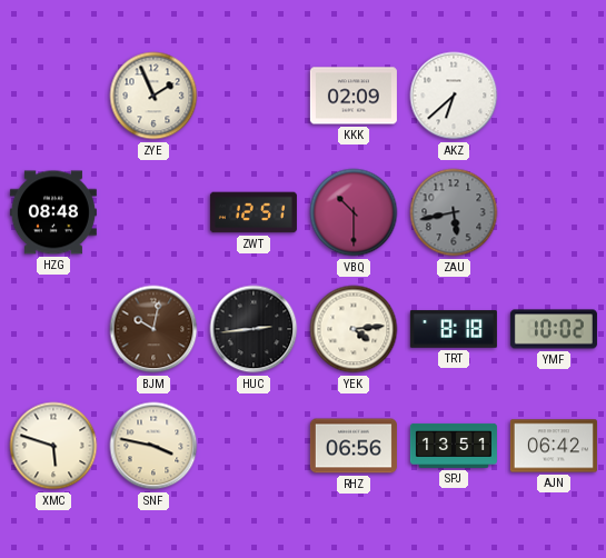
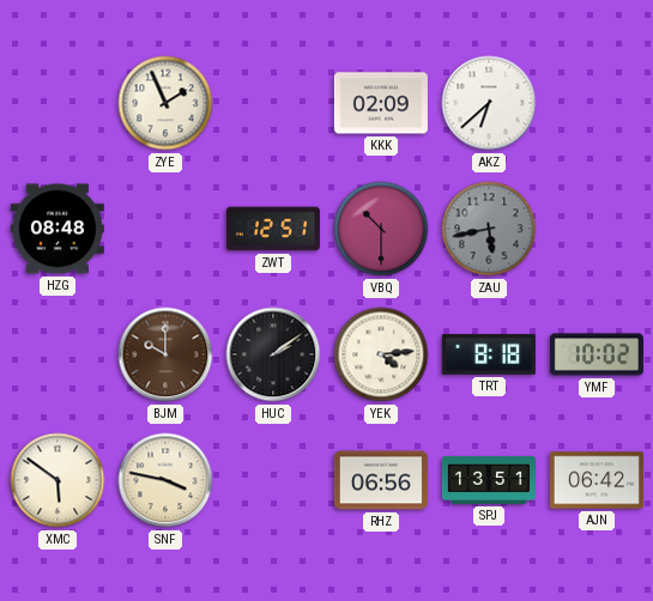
BJM: 10:02 -> 10:00
HUC: 2:44 -> 2:09
XMC: 5:48 -> 5:51
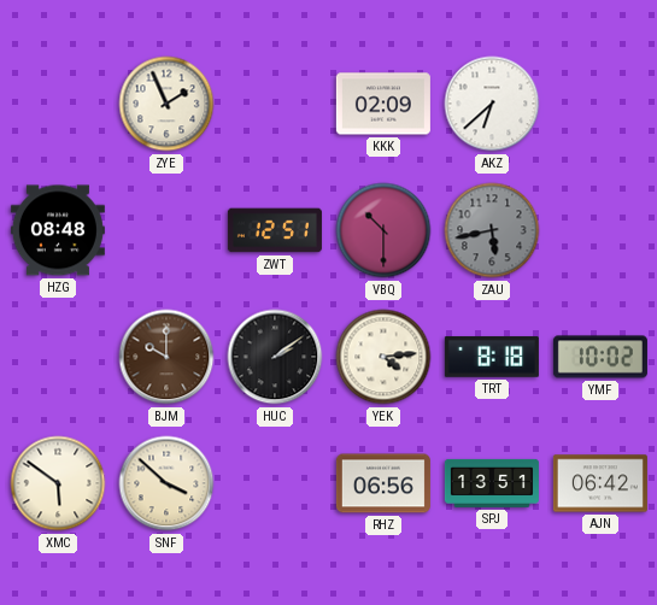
SNF: 3:47 -> 3:52
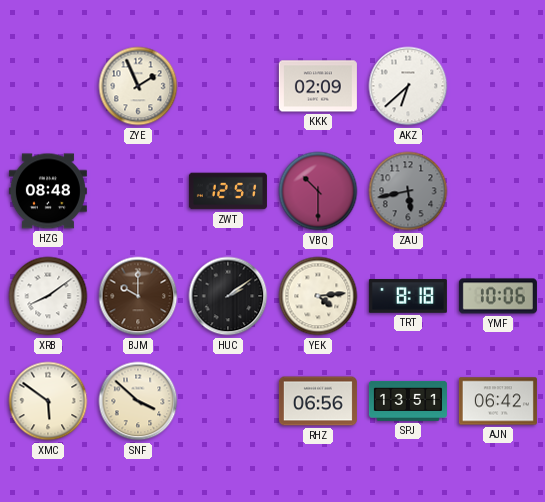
XRB: none -> 8:09
YMF: 10:02 -> 10:06
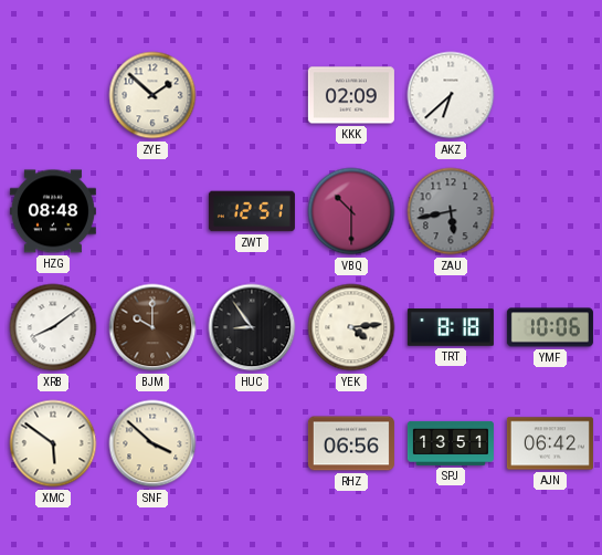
ZYE: 1:56 -> 1:52
HUC: 2:09 -> 8:54
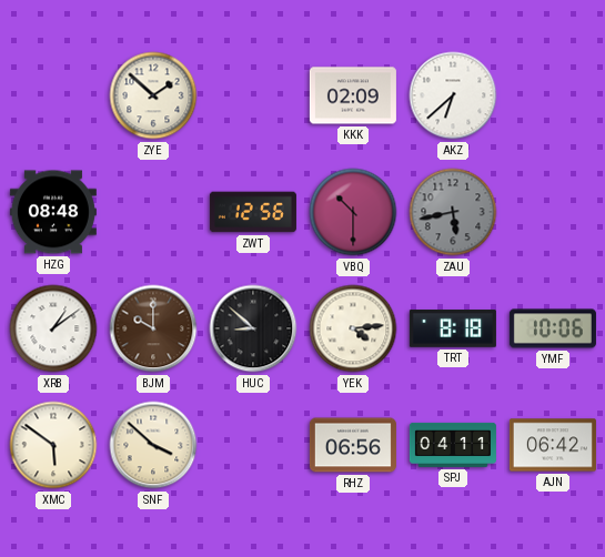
ZWT: 12:51 -> 12:56
XRB: 8:09 -> 1:09
HUC: 8:54 -> 8:52
SPJ: 13:51 -> 04:11
